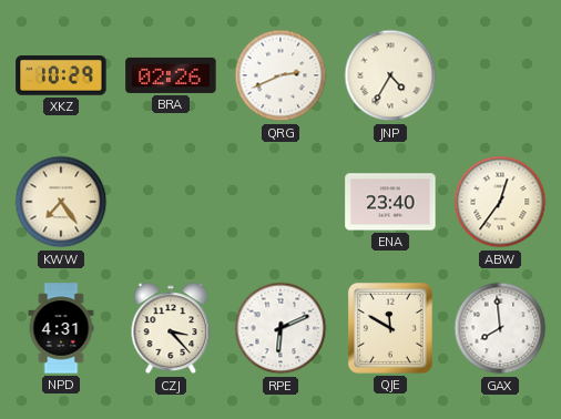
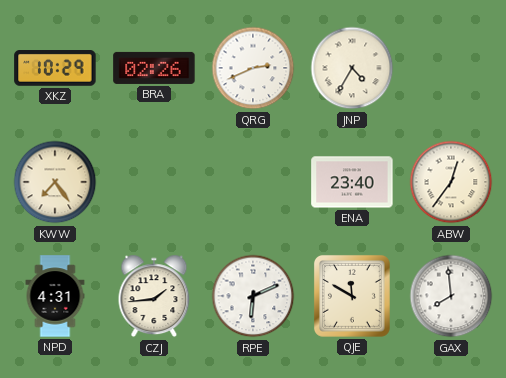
CZJ: 3:23 -> 1:44
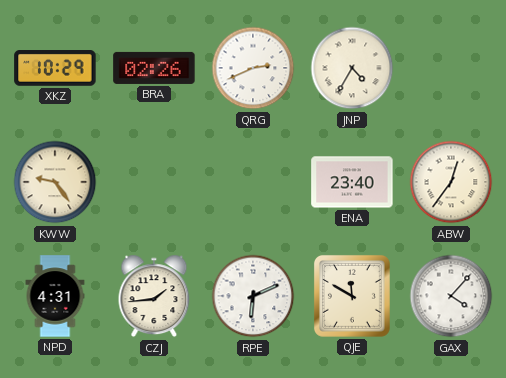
KWW: 7:24 -> 9:24
GAX: 7:59 -> 4:07
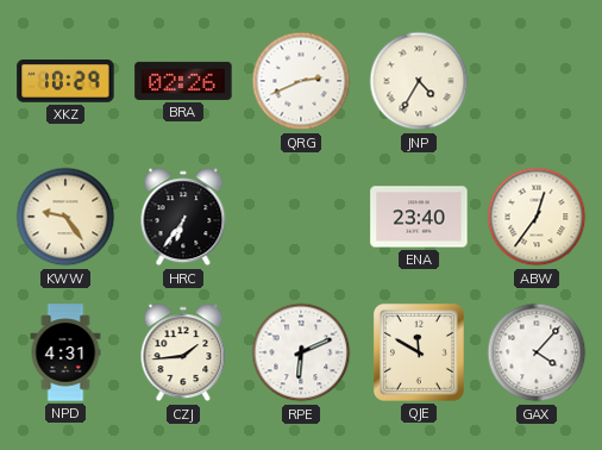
HRC: none -> 6:36
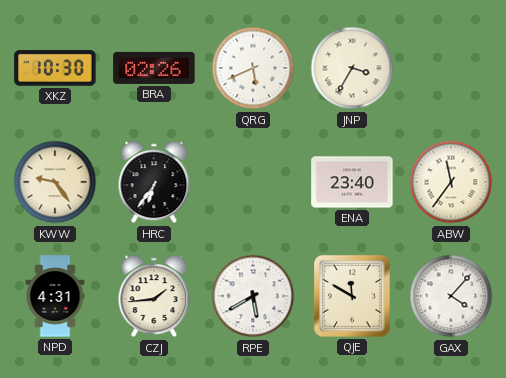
XKZ: 10:29 -> 10:30
QRG: 2:41 -> 5:41
JNP: 4:35 -> 3:35
ABW: 12:36 -> 11:36
RPE: 6:11 -> 5:40
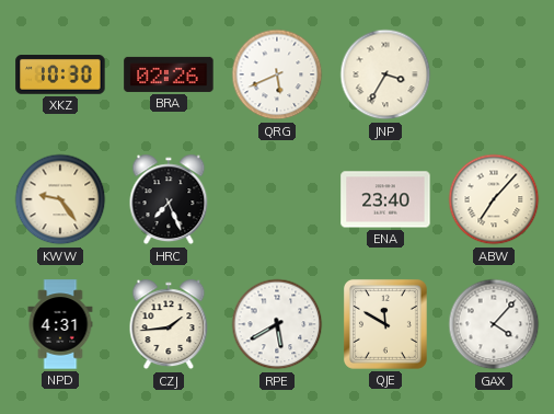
HRC: 6:36 -> 7:26
ABW: 11:36 -> 7:07
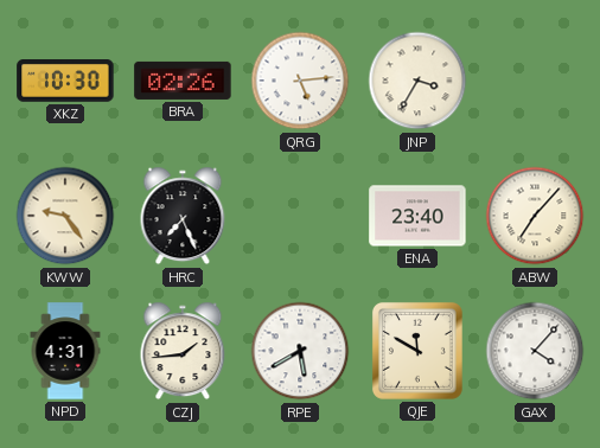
QRG: 5:41 -> 5:14
